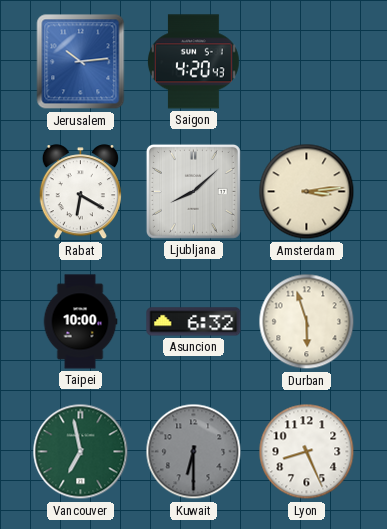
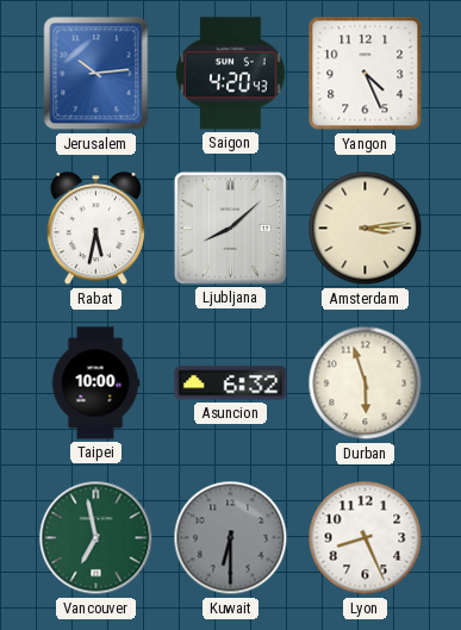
Yangon: none -> 4:26
Rabat: 6:20 -> 5:32
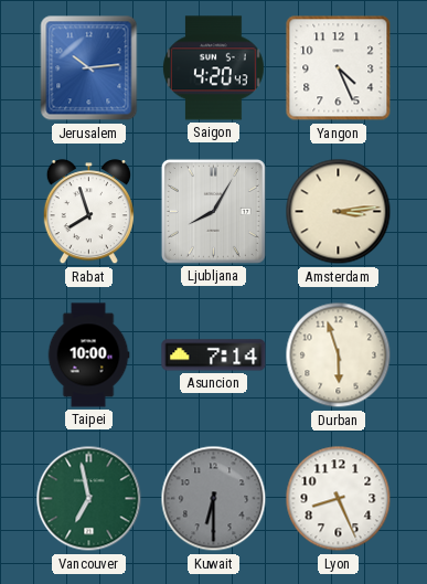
Rabat: 5:32 -> 7:57
Ljubljana: 8:08 -> 8:05
Asuncion: 6:32 -> 7:14
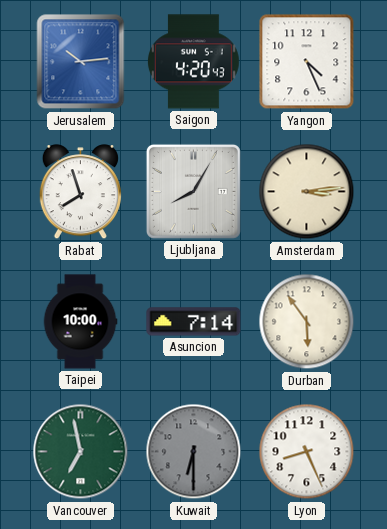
Durban: 5:57 -> 5:54
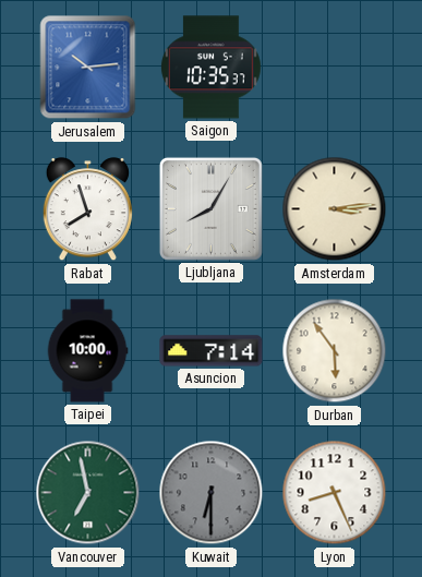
Saigon: 4:20 -> 10:35
Yangon: 4:26 -> none
